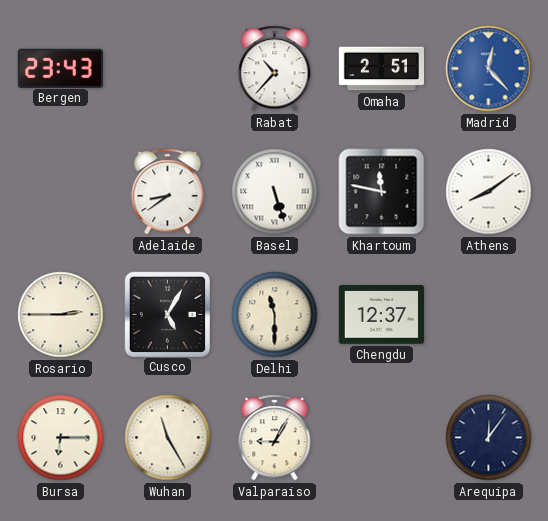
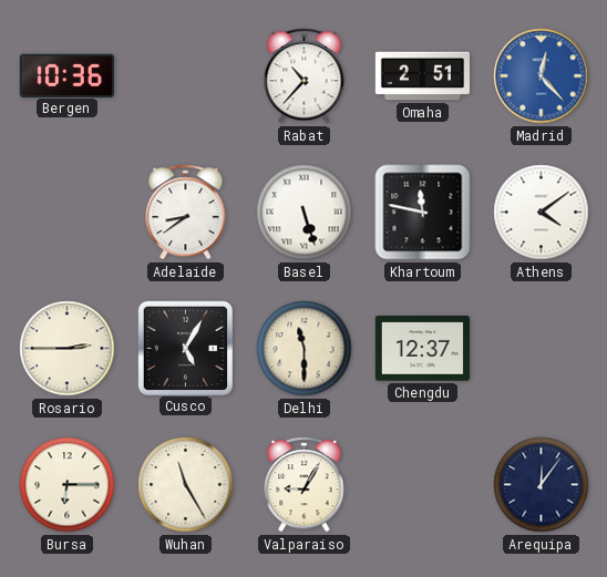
Bergen: 23:43 -> 10:36
Athens: 8:09 -> 4:09
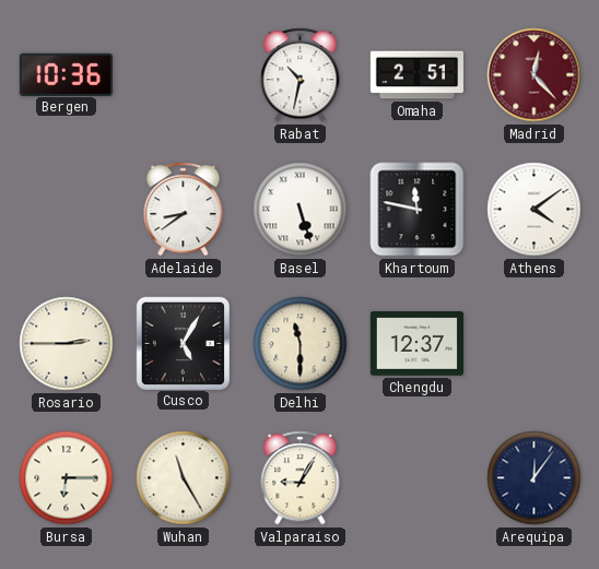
Rabat: 10:37 -> 10:32
Madrid dial: blue -> burgundy
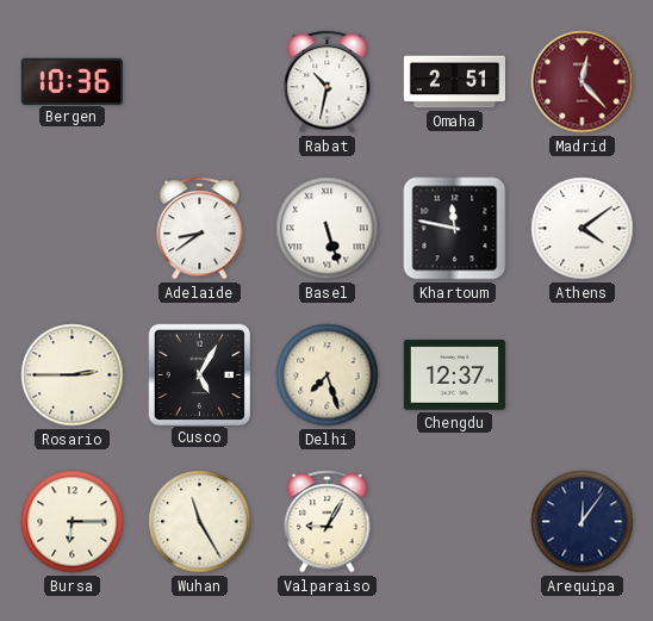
Delhi: 11:30 -> 7:27
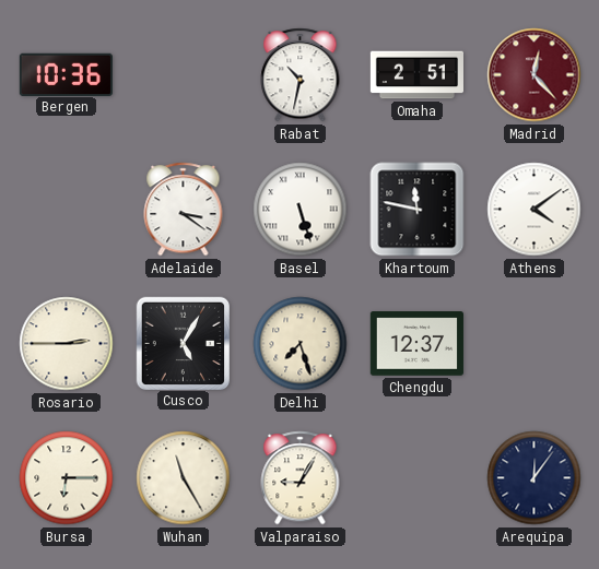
Adelaide: 8:39 -> 3:21
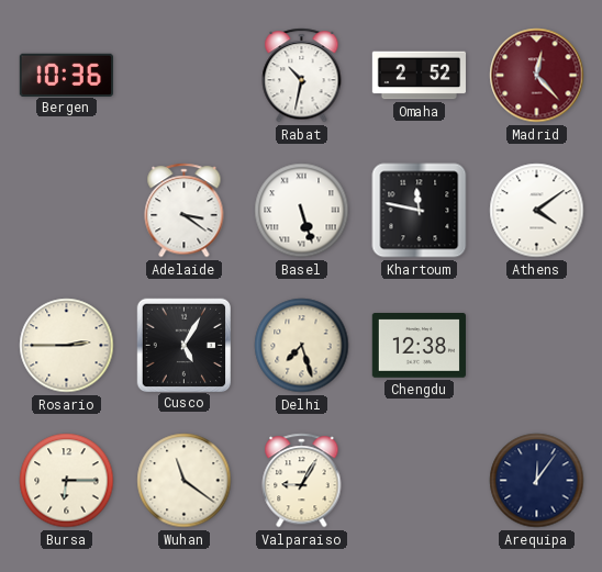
Omaha: 2:51 -> 2:52
Chengdu: 12:37 -> 12:38
Wuhan: 11:25 -> 11:21
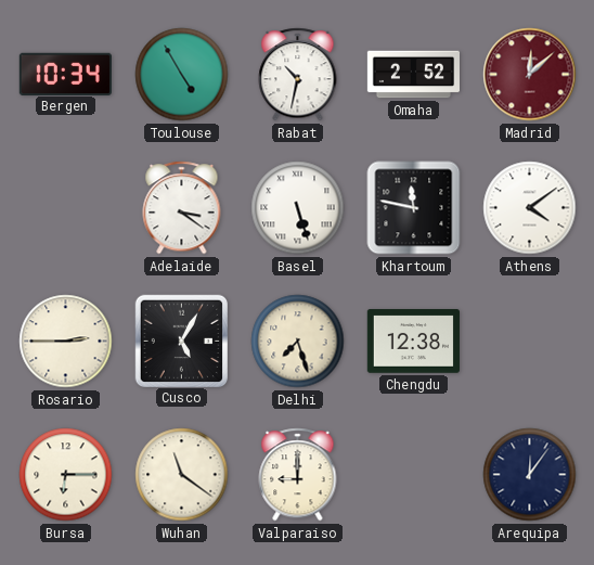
Bergen: 10:36 -> 10:34
Toulouse: none -> 4:55
Madrid: 12:23 -> 12:08
Valparaiso: 9:05 -> 9:00
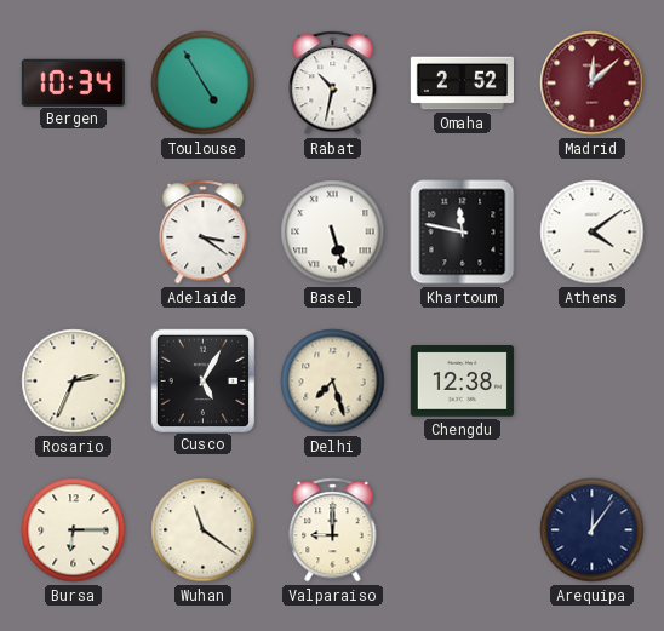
Rosario: 2:45 -> 2:34
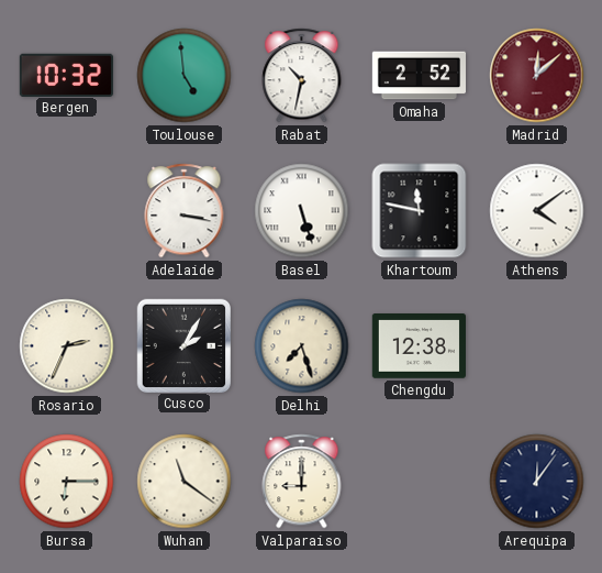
Bergen: 10:34 -> 10:32
Toulouse: 4:55 -> 4:59
Adelaide: 3:21 -> 3:17
Cusco: 5:05 -> 2:05
